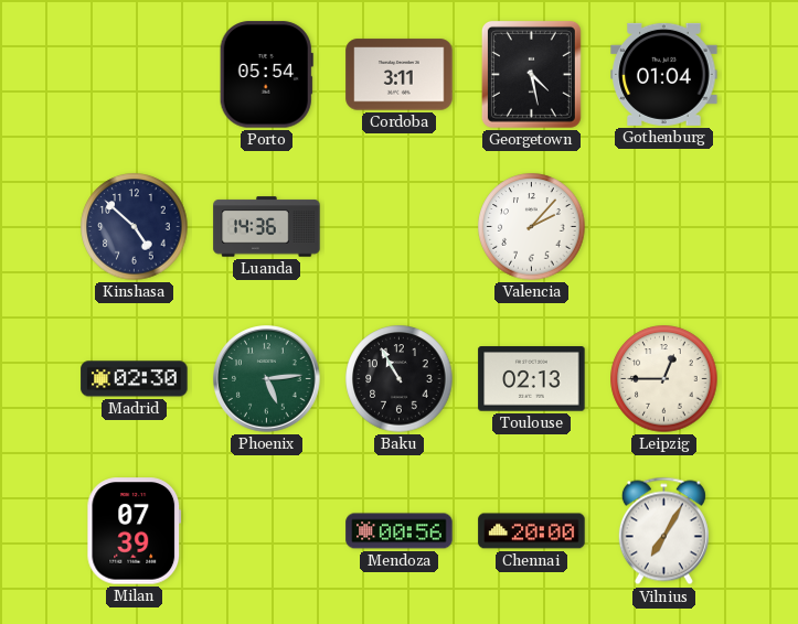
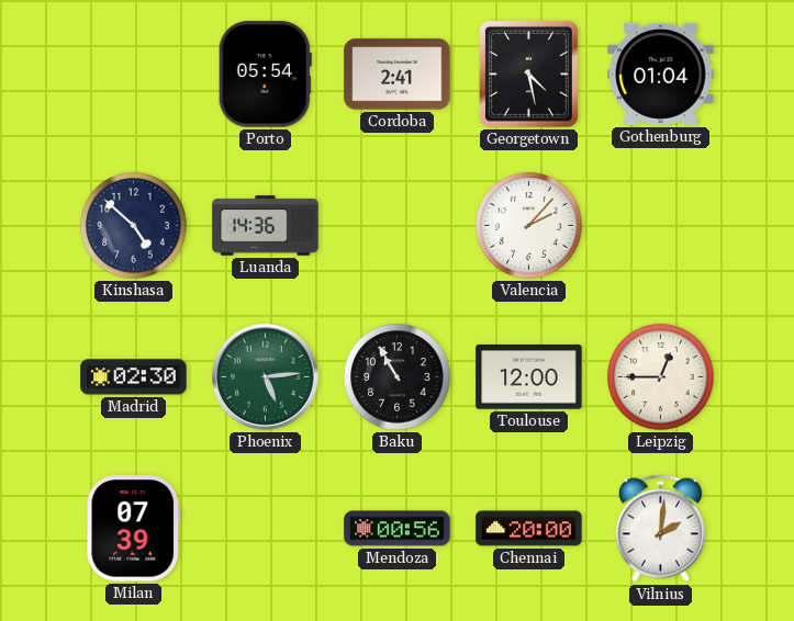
Cordoba: 3:11 -> 2:41
Toulouse: 02:13 -> 12:00
Vilnius: 7:05 -> 2:01
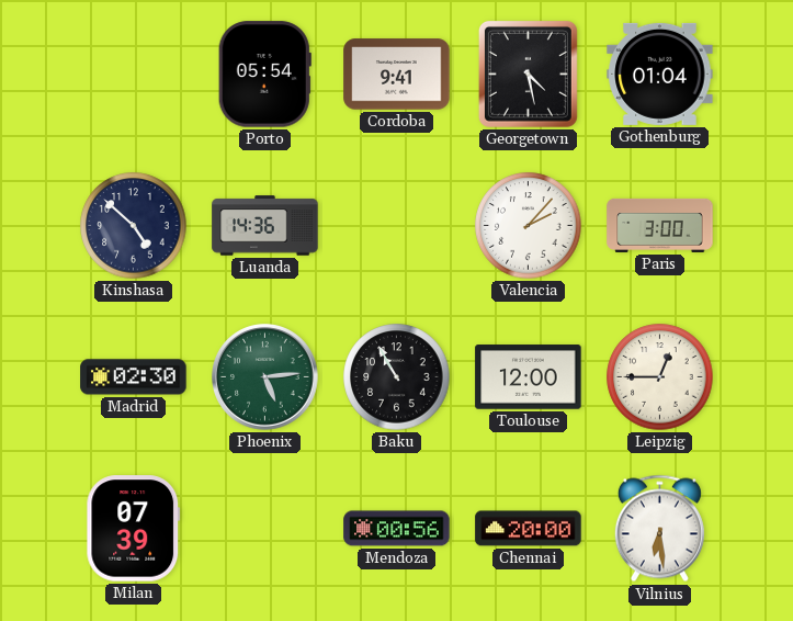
Cordoba: 2:41 -> 9:41
Paris: none -> 3:00
Vilnius: 2:01 -> 6:29
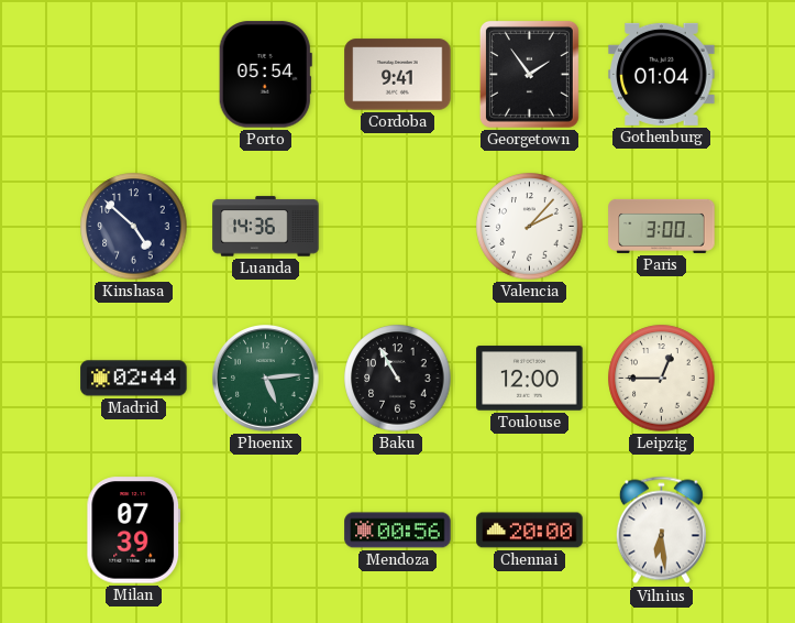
Georgetown: 4:28 -> 1:54
Madrid: 02:30 -> 02:44
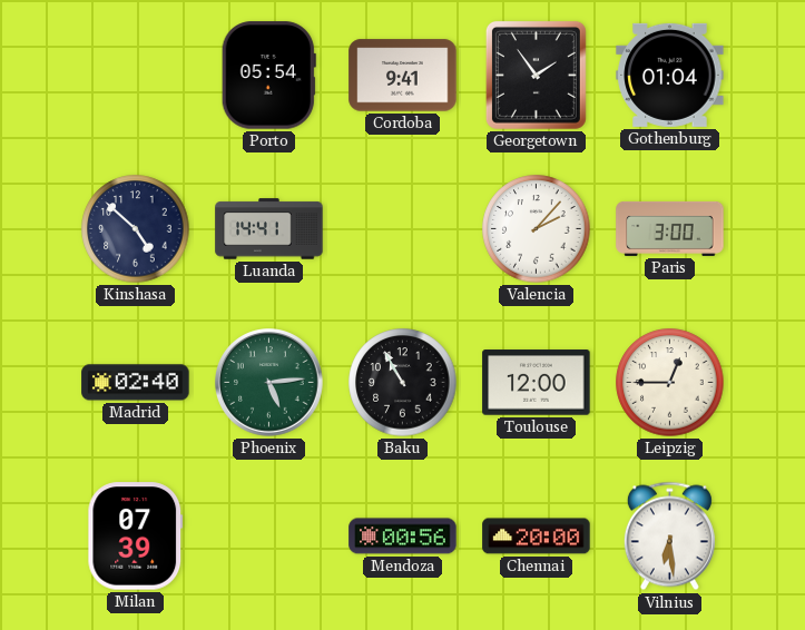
Luanda: 14:36 -> 14:41
Madrid: 02:44 -> 02:40
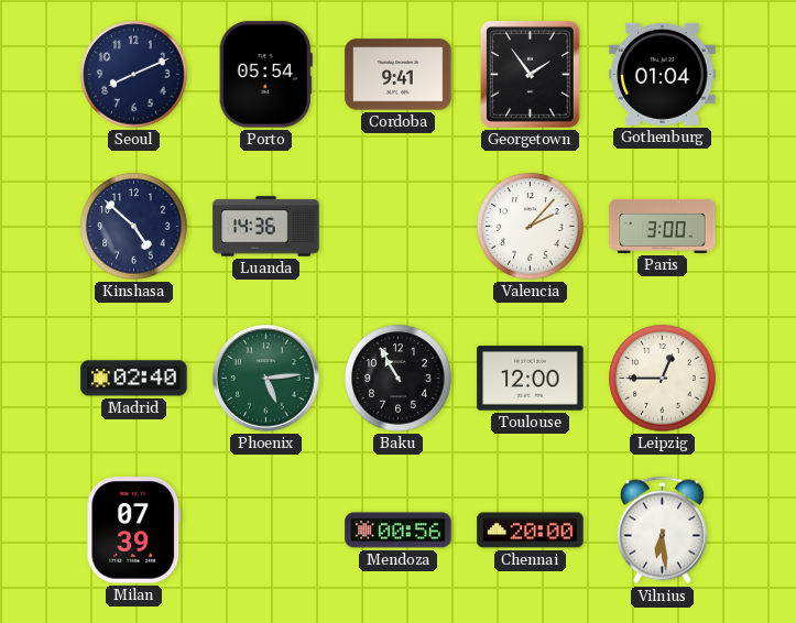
Seoul: none -> 8:11
Luanda: 14:41 -> 14:36
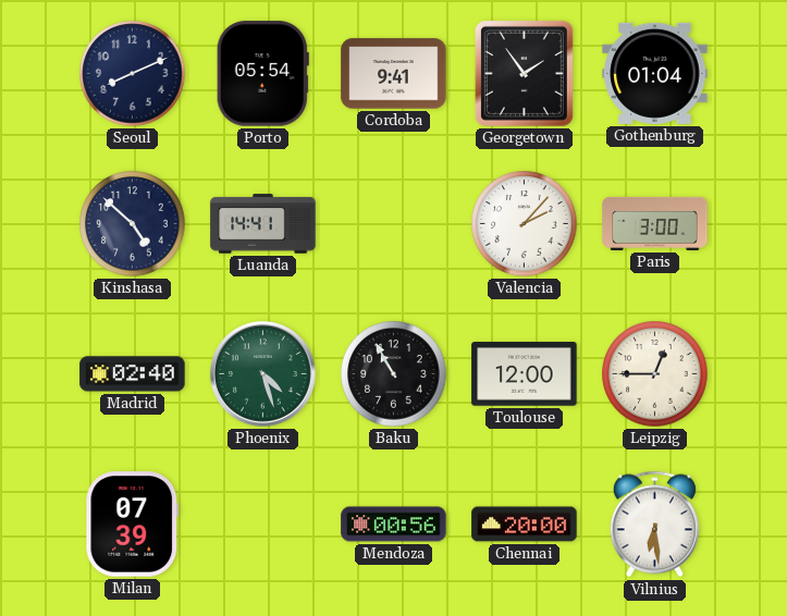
Luanda: 14:36 -> 14:41
Phoenix: 5:14 -> 4:27
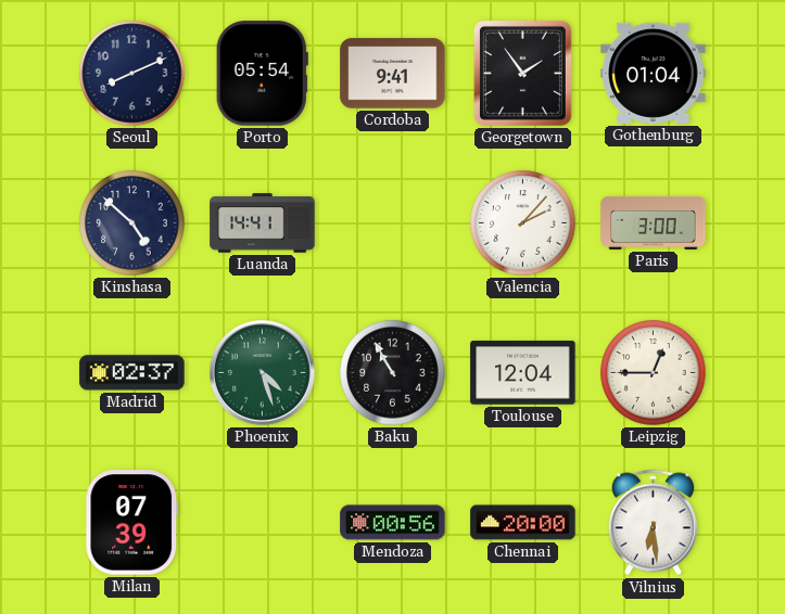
Madrid: 02:40 -> 02:37
Toulouse: 12:00 -> 12:04
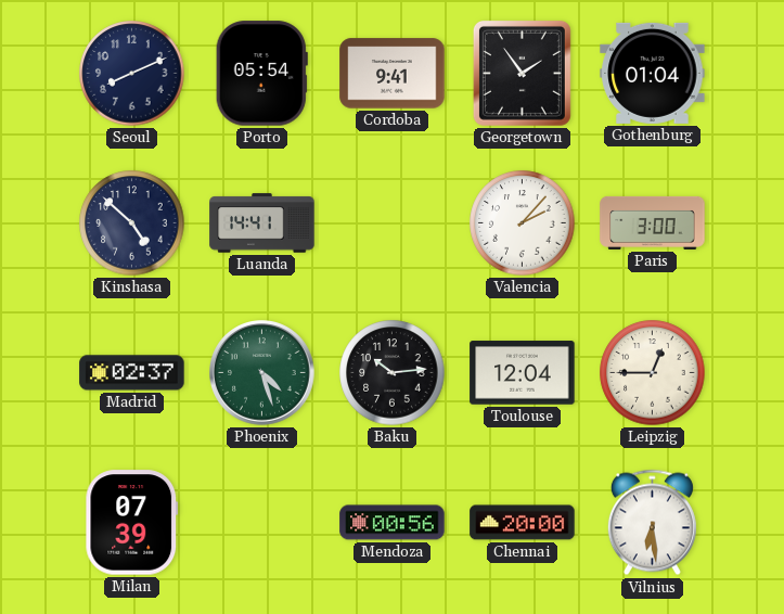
Baku: 10:55 -> 10:14
